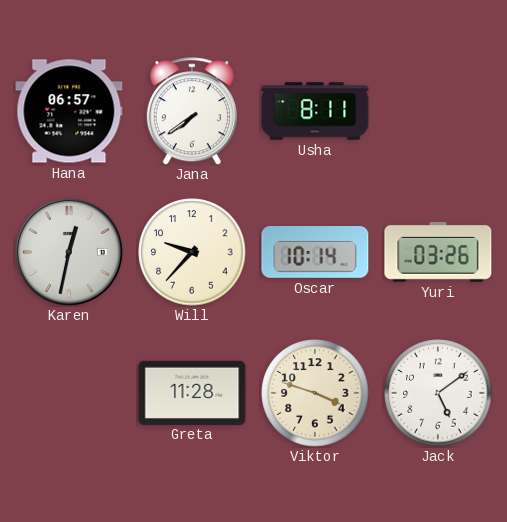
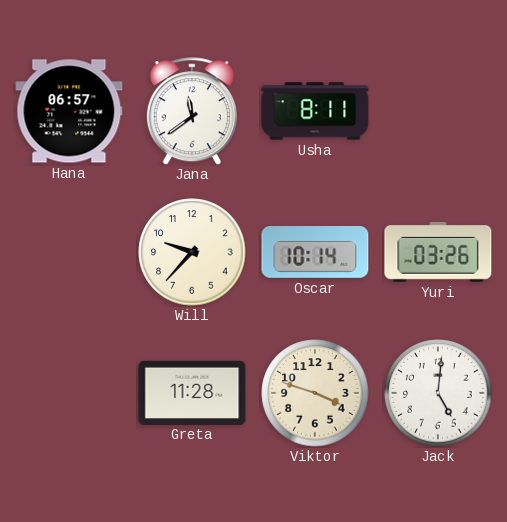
Jana: 7:39 -> 11:39
Karen: 12:32 -> none
Jack: 5:09 -> 5:01
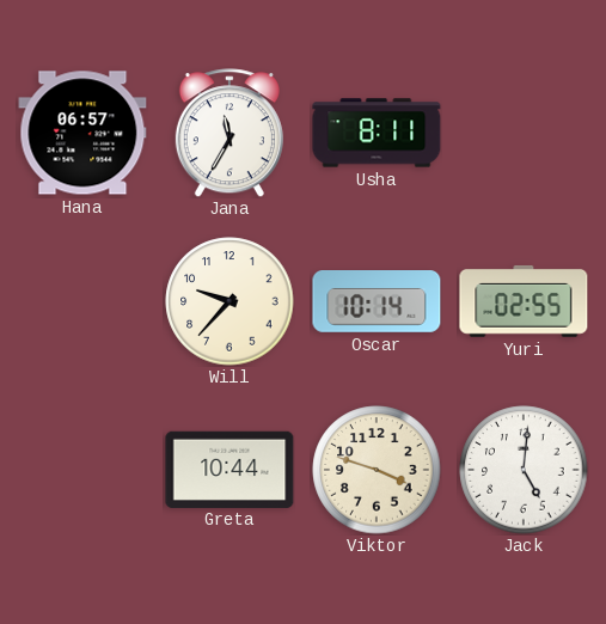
Jana: 11:39 -> 11:35
Yuri: 03:26 -> 02:55
Greta: 11:28 -> 10:44
